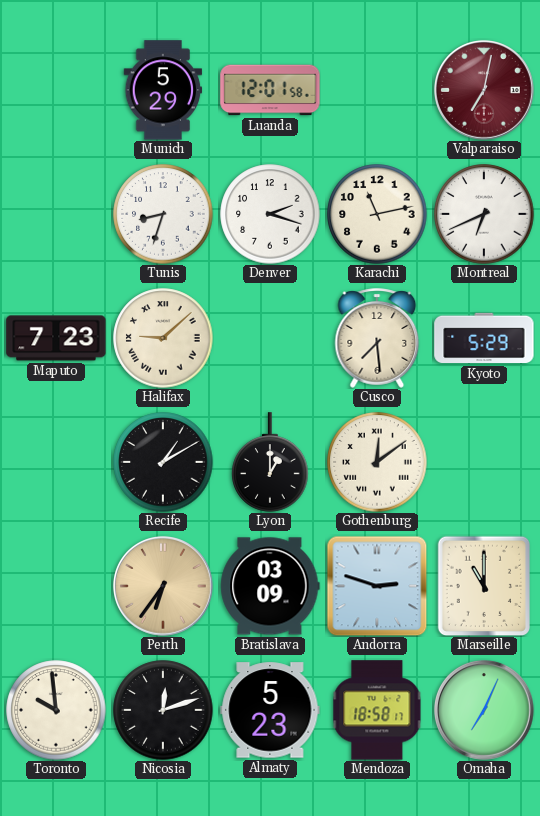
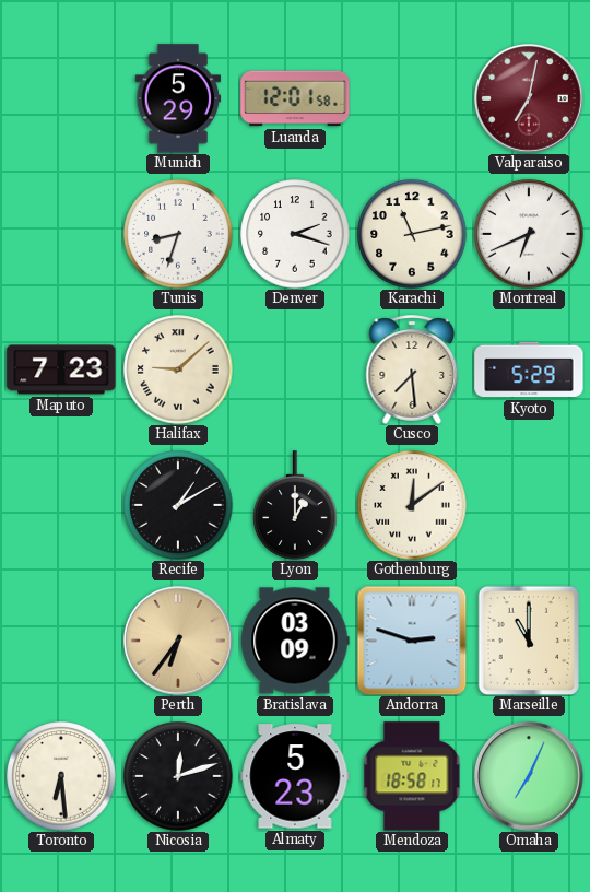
Toronto: 9:59 -> 6:29
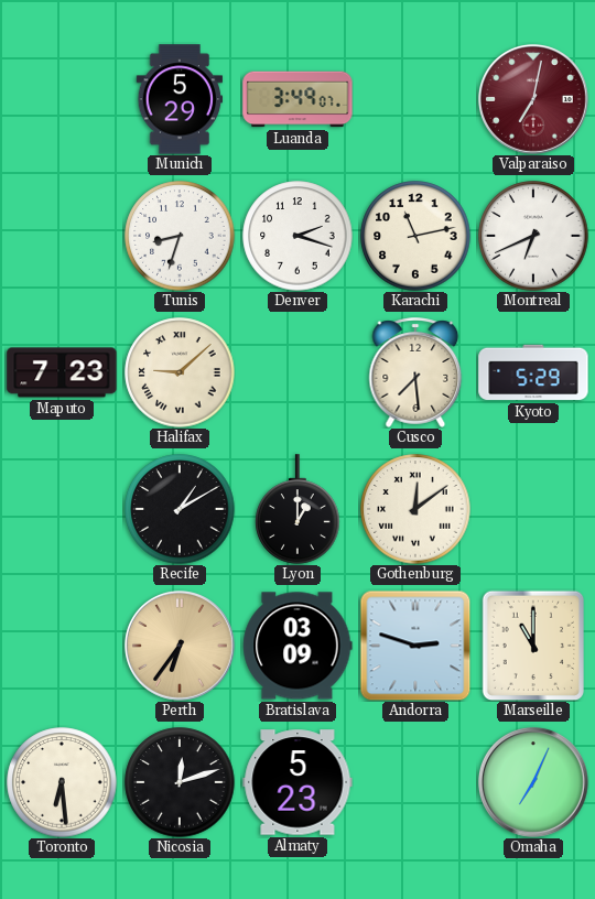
Luanda: 12:01 -> 3:49
Mendoza: 18:58 -> none
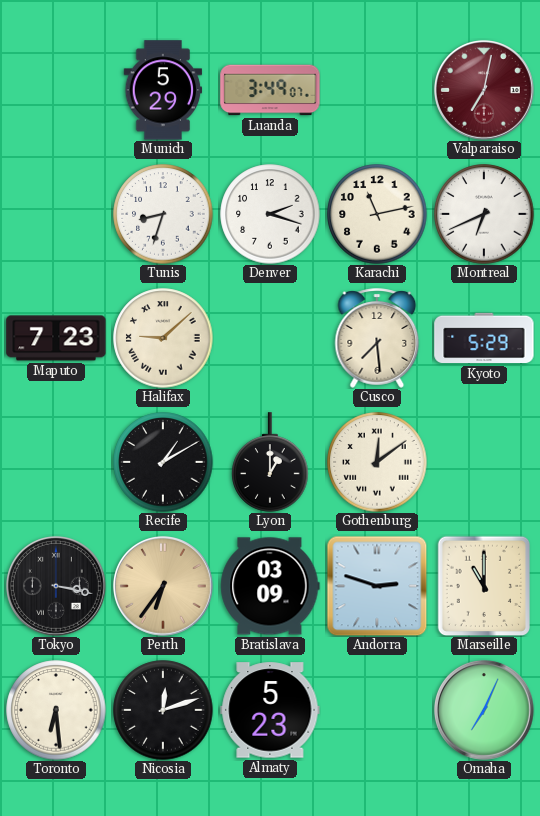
Tokyo: none -> 3:17
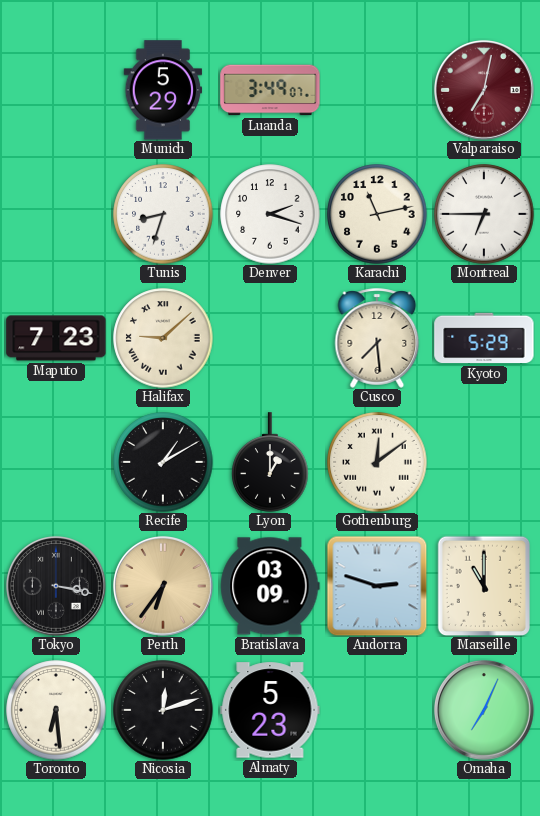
Montreal: 6:41 -> 6:45
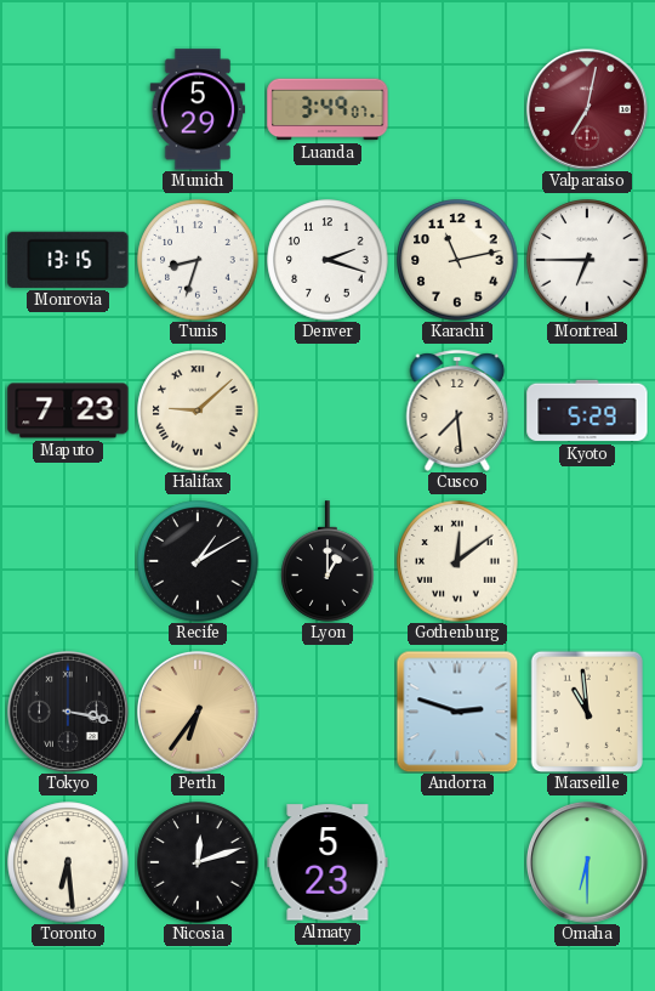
Monrovia: none -> 13:15
Bratislava: 03:09 -> none
Marseille: 11:00 -> 10:59
Omaha: 7:04 -> 6:30
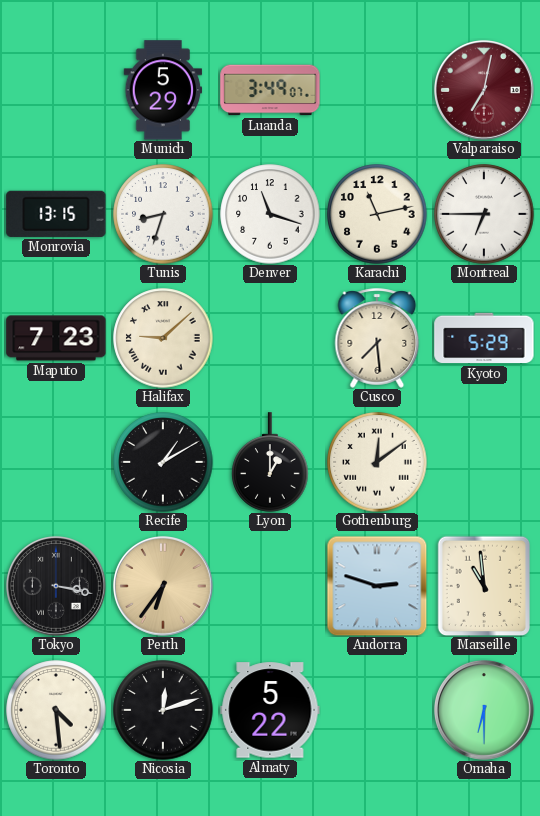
Denver: 2:18 -> 11:18
Toronto: 6:29 -> 4:29
Almaty: 5:23 -> 5:22
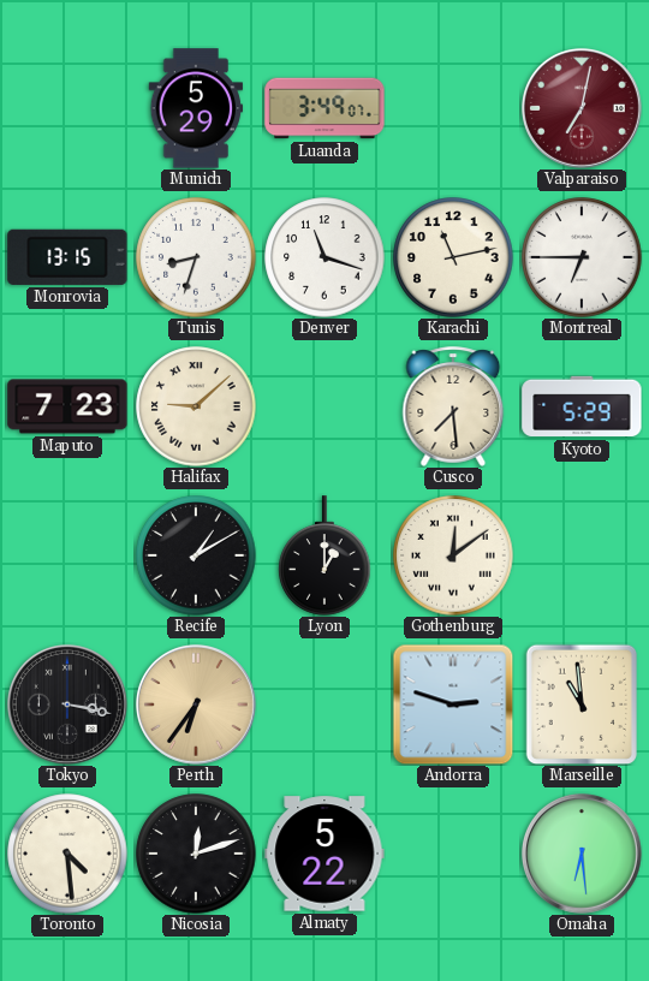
Omaha: 6:30 -> 6:29
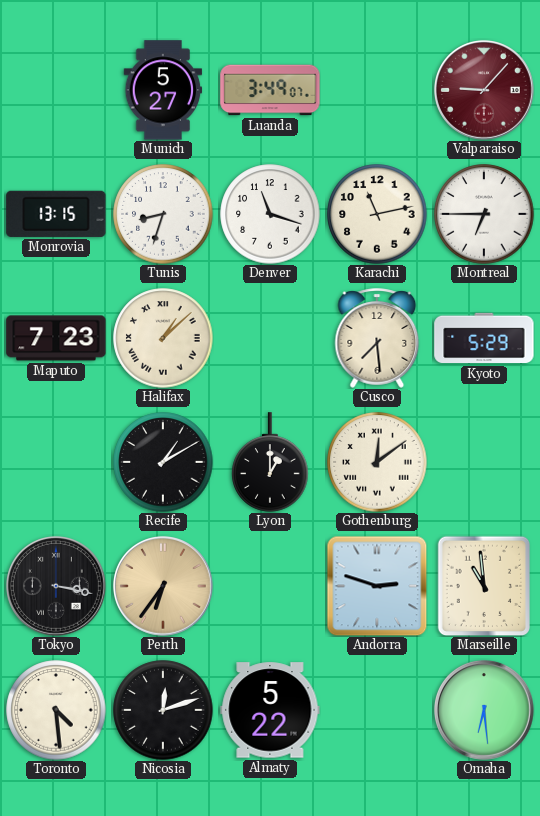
Munich: 5:29 -> 5:27
Valparaiso: 7:02 -> 9:07
Halifax: 9:08 -> 1:08
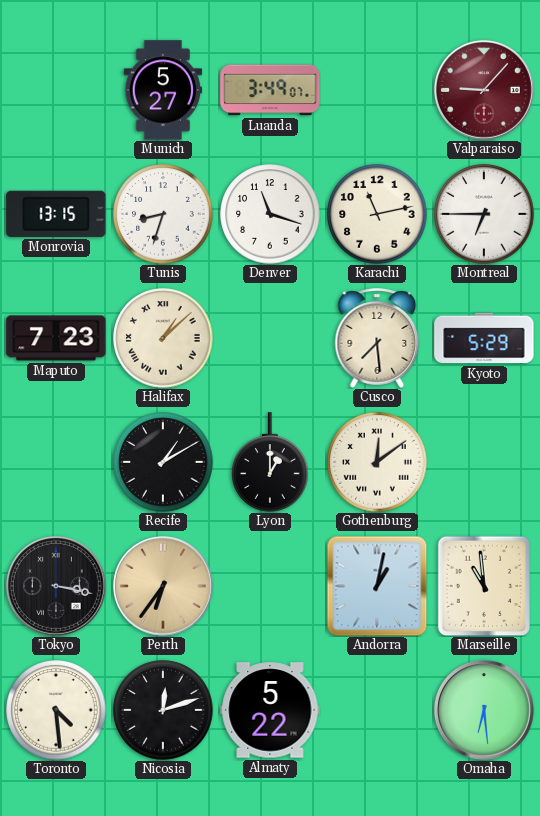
Andorra: 2:48 -> 1:02
